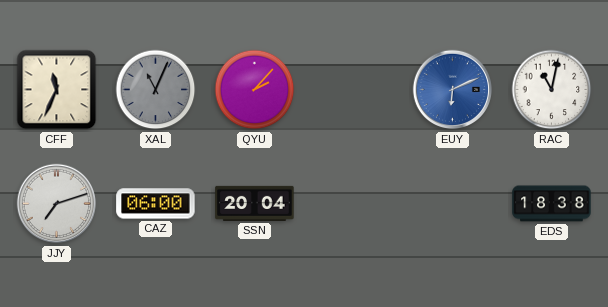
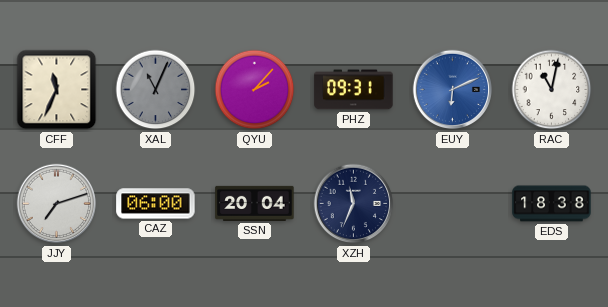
PHZ: none -> 09:31
XZH: none -> 11:34
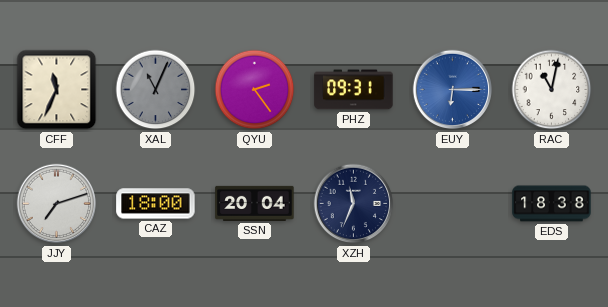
QYU: 2:07 -> 2:24
EUY: 6:11 -> 6:15
CAZ: 06:00 -> 18:00
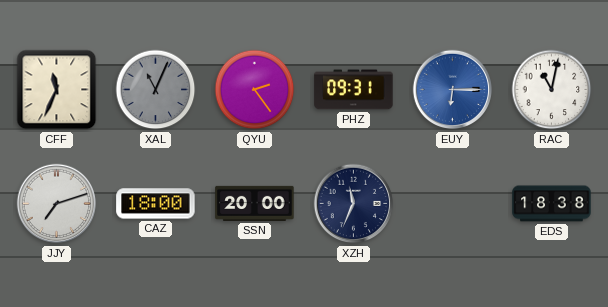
SSN: 20:04 -> 20:00
